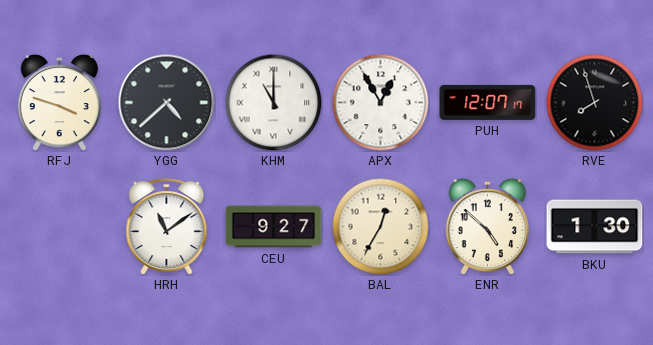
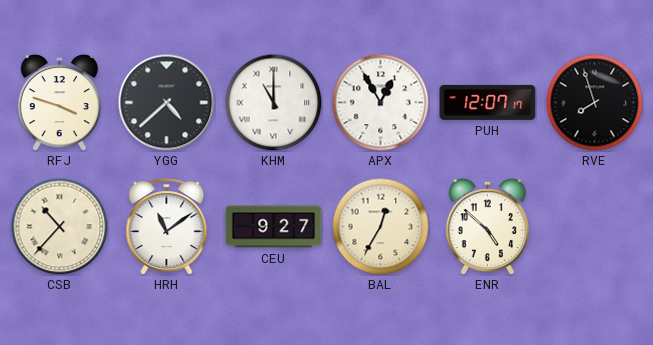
CSB: none -> 10:37
BKU: 1:30 -> none
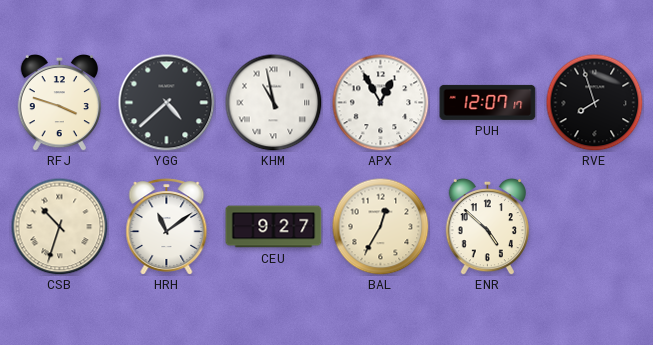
KHM: 11:00 -> 10:58
CSB: 10:37 -> 10:33
